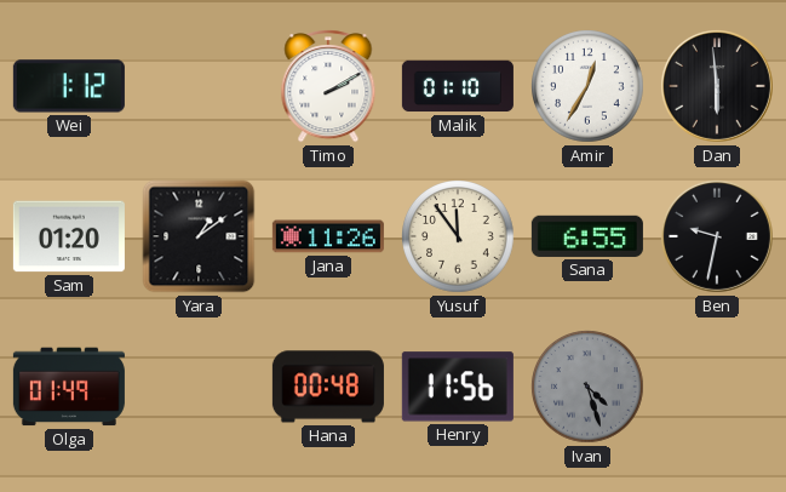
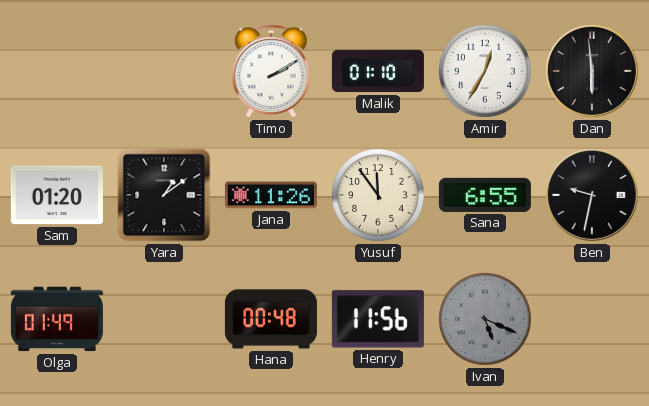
Wei: 1:12 -> none
Ivan: 4:27 -> 5:19
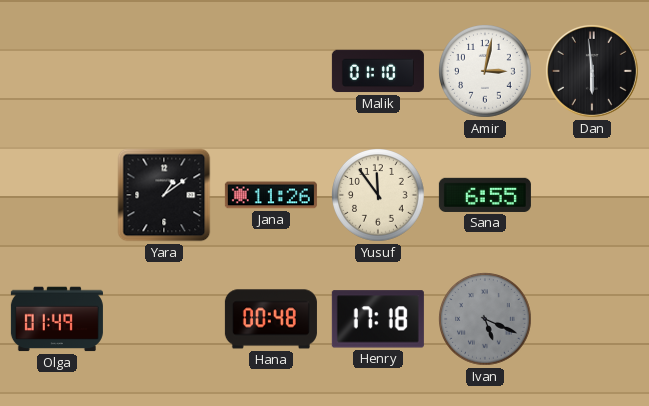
Timo: 2:10 -> none
Amir: 12:35 -> 3:02
Sam: 01:20 -> none
Ben: 9:32 -> none
Henry: 11:56 -> 17:18
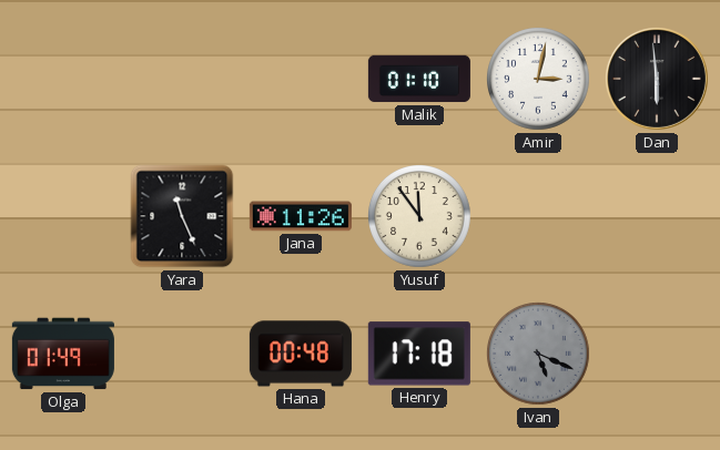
Yara: 1:09 -> 11:26
Sana: 6:55 -> none
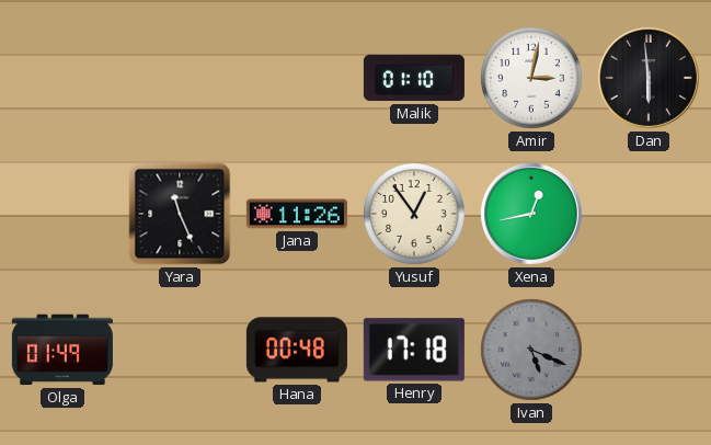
Yusuf: 11:54 -> 12:54
Xena: none -> 12:43
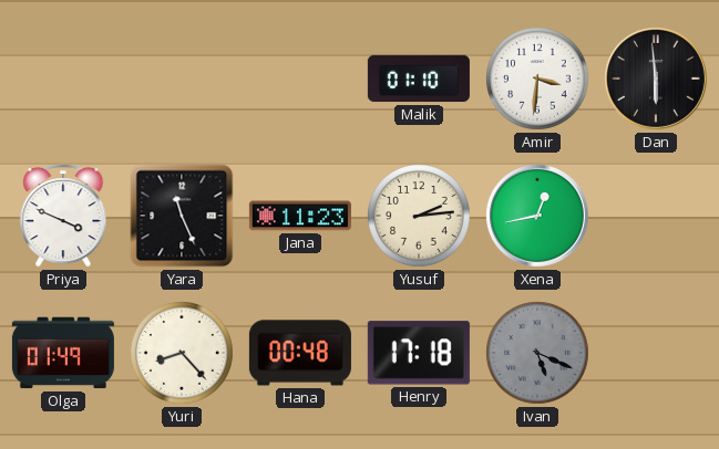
Amir: 3:02 -> 3:31
Priya: none -> 3:49
Jana: 11:26 -> 11:23
Yusuf: 12:54 -> 2:14
Yuri: none -> 8:23
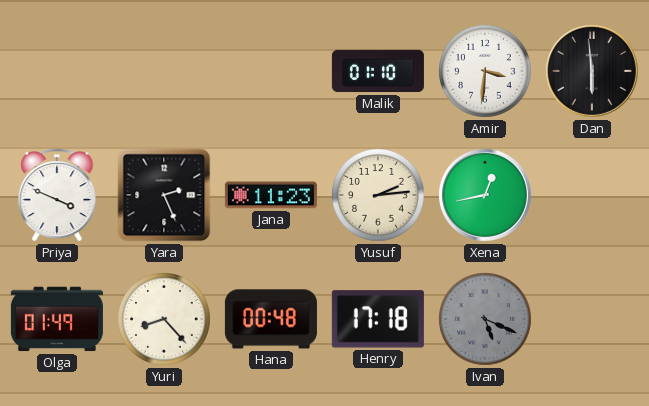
Yara: 11:26 -> 2:26
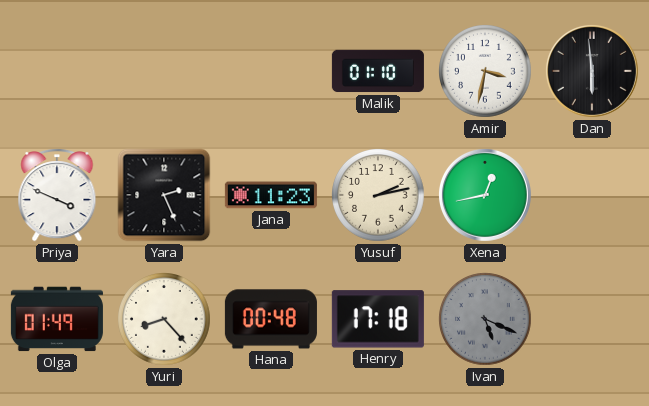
Amir: 3:31 -> 3:32
Yusuf: 2:14 -> 2:13
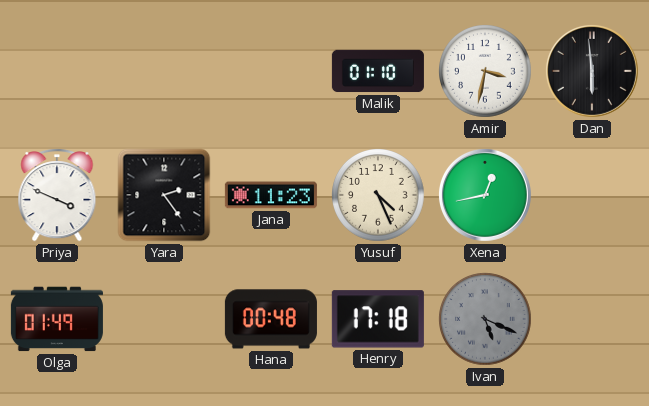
Yara: 2:26 -> 2:24
Yusuf: 2:13 -> 4:26
Yuri: 8:23 -> none
